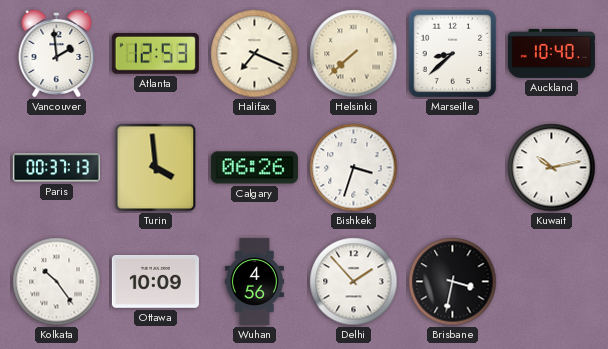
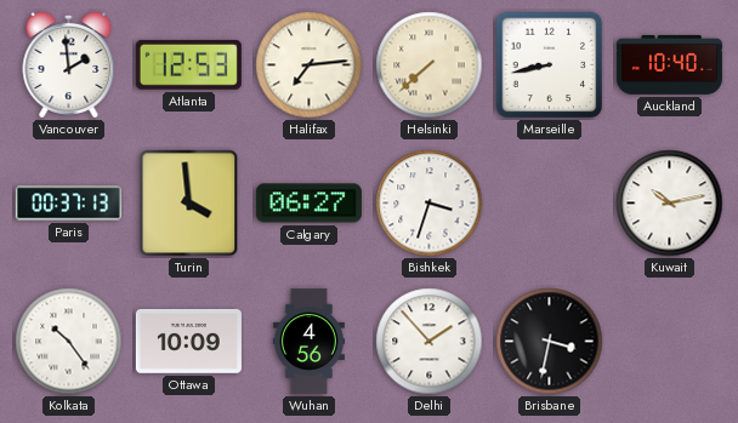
Halifax: 7:19 -> 7:14
Marseille: 8:38 -> 8:43
Calgary: 06:26 -> 06:27
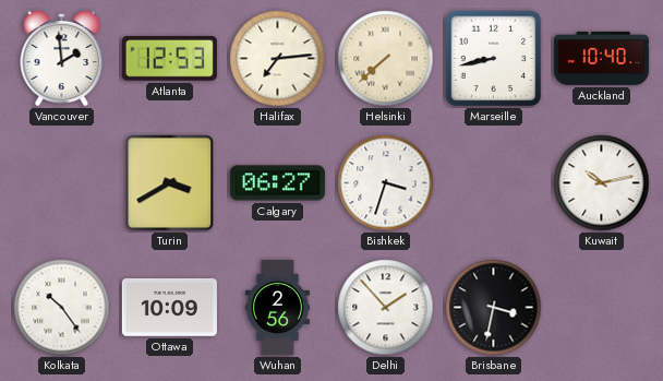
Paris: 00:37 -> none
Turin: 3:59 -> 3:40
Wuhan: 4:56 -> 2:56
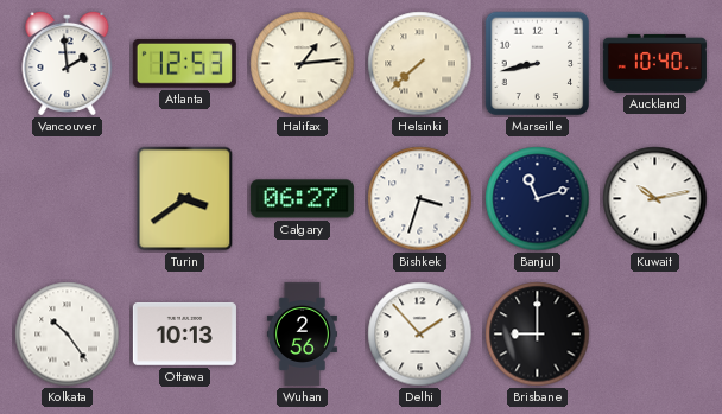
Halifax: 7:14 -> 1:14
Turin: 3:40 -> 3:39
Banjul: none -> 11:12
Ottawa: 10:09 -> 10:13
Brisbane: 3:32 -> 9:00
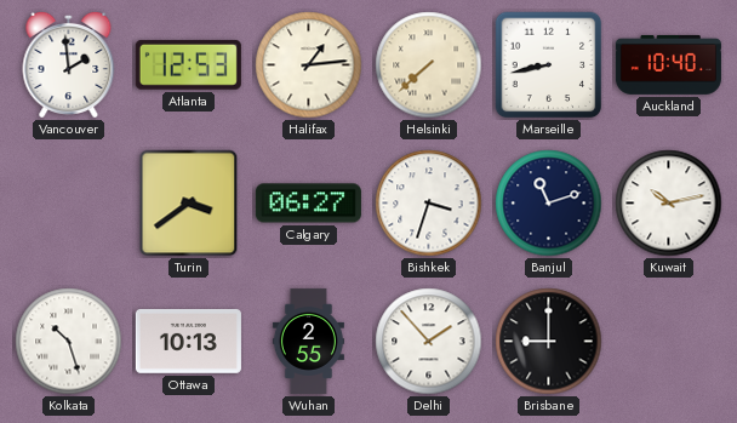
Kolkata: 10:24 -> 10:27
Wuhan: 2:56 -> 2:55
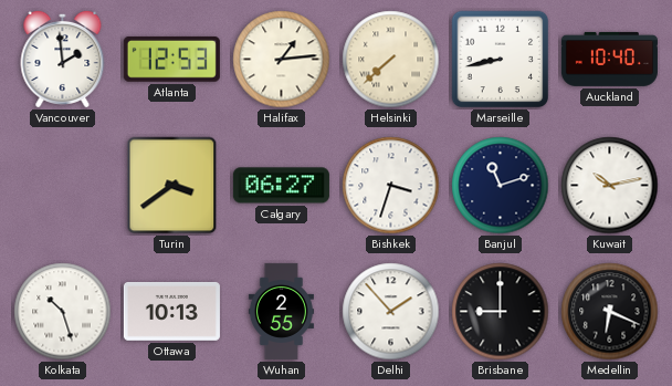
Medellin: none -> 6:19
